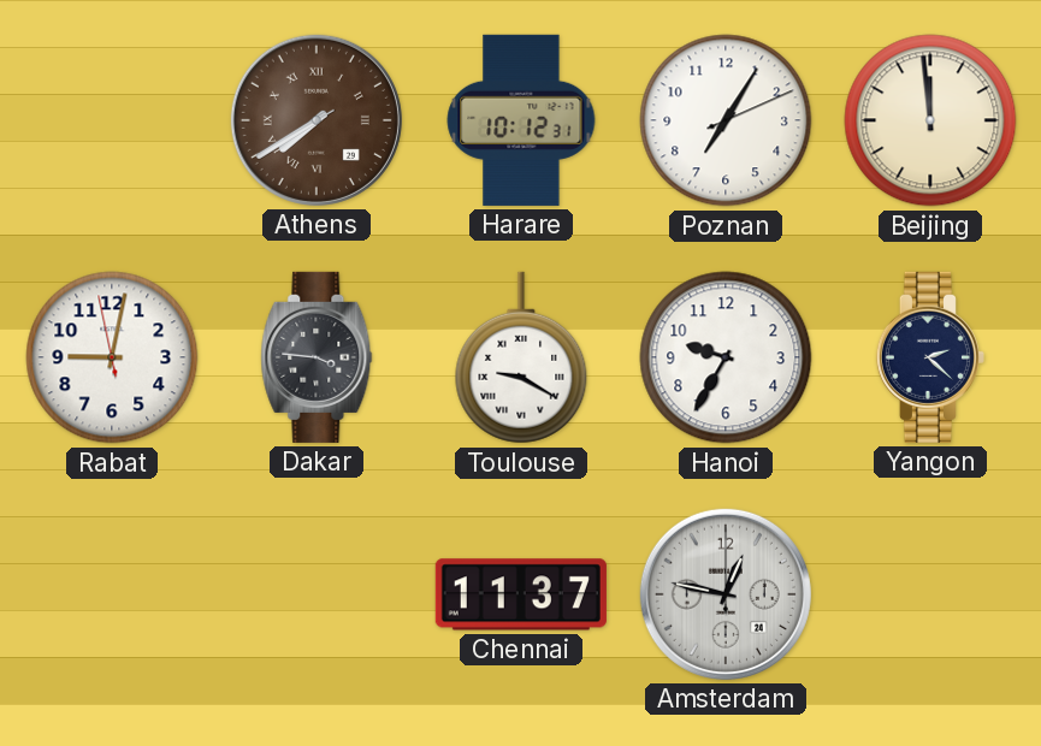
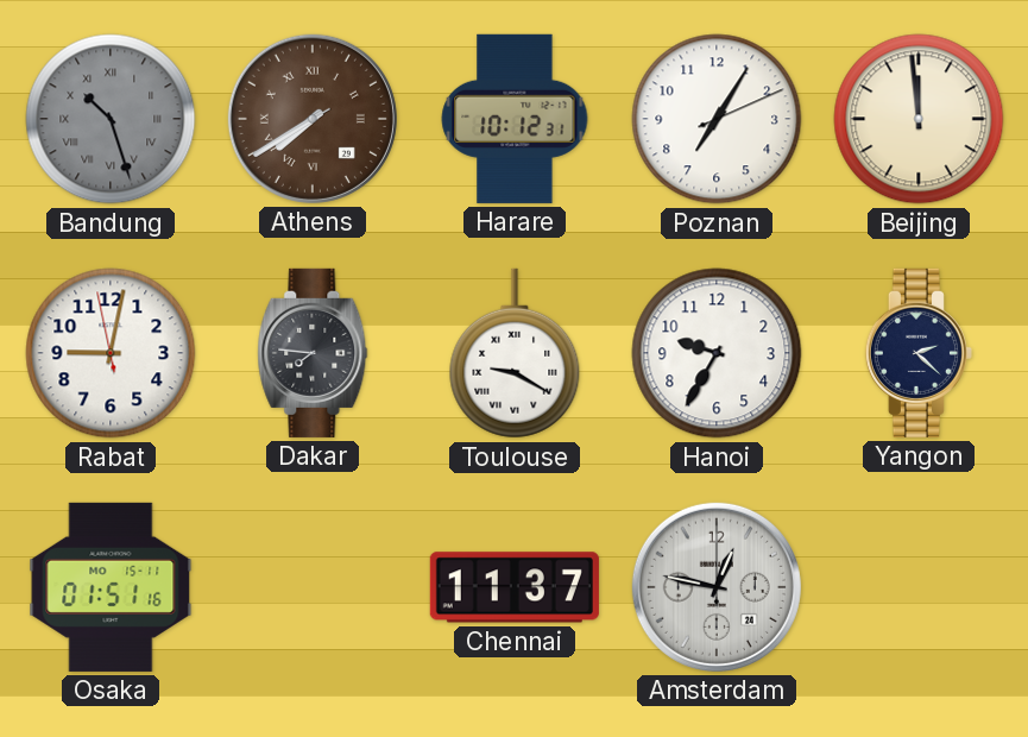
Bandung: none -> 10:27
Dakar: 3:46 -> 7:46
Osaka: none -> 01:51
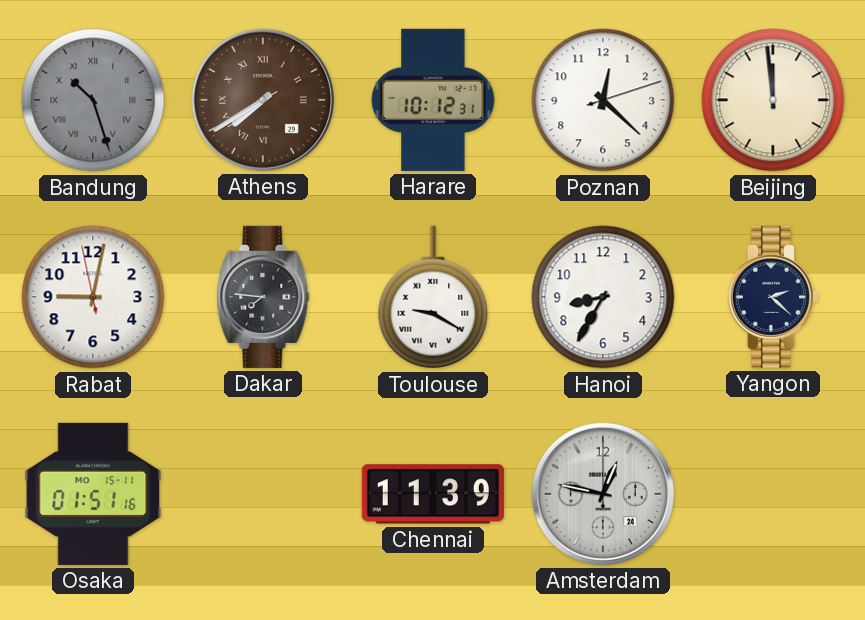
Poznan: 7:05 -> 12:22
Hanoi: 9:35 -> 8:35
Chennai: 11:37 -> 11:39
